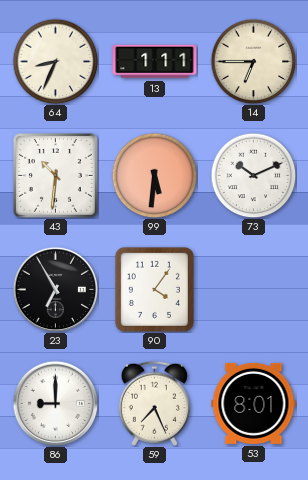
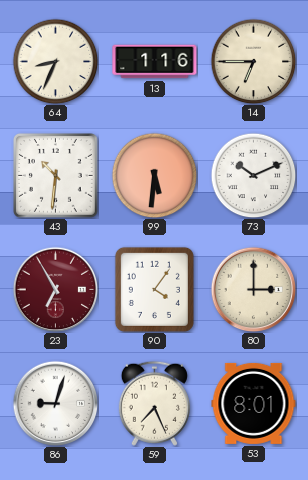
13: 1:11 -> 1:16
23 dial: black -> burgundy
80: none -> 3:00
86: 9:00 -> 9:03
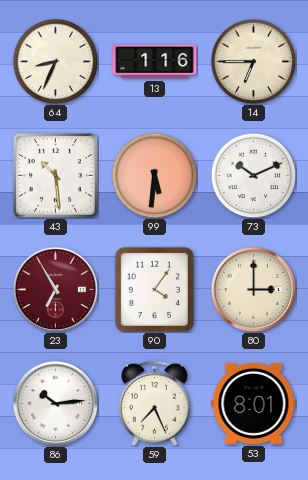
43: 10:31 -> 10:29
86: 9:03 -> 10:14
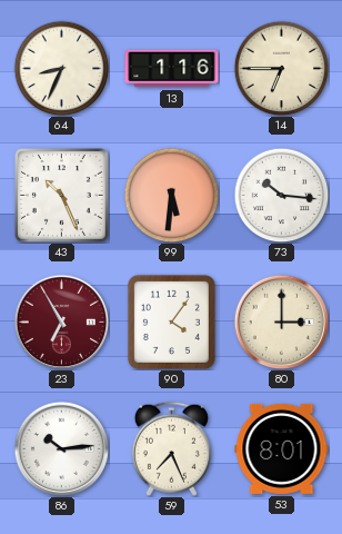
43: 10:29 -> 10:26
73: 10:11 -> 10:16
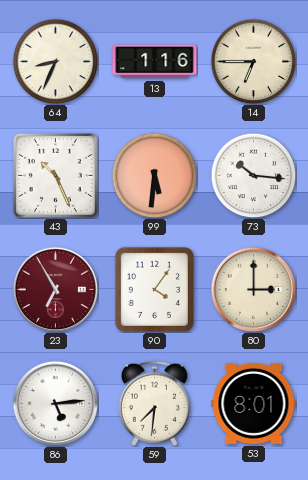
86: 10:14 -> 5:14
59: 7:26 -> 7:31
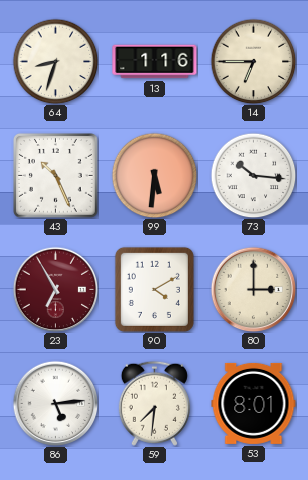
64: 8:34 -> 8:33
90: 4:06 -> 4:10
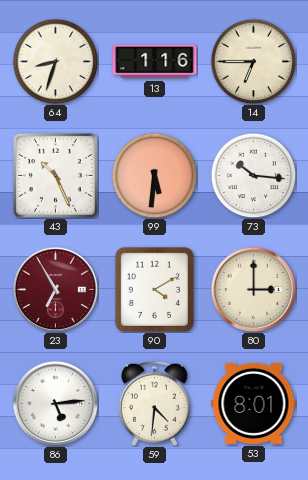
59: 7:31 -> 4:31
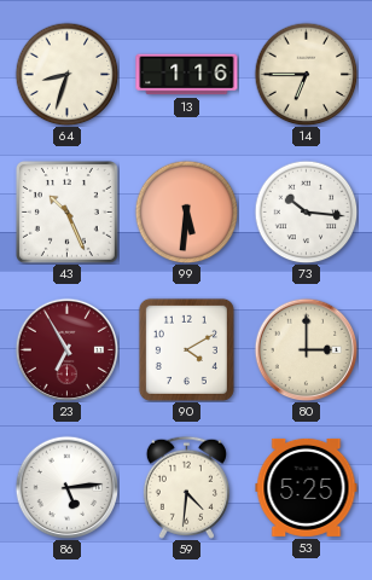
53: 8:01 -> 5:25
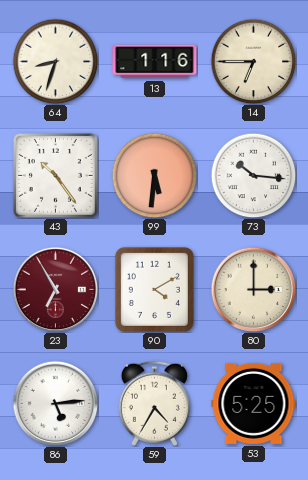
43: 10:26 -> 10:24
59: 4:31 -> 4:35
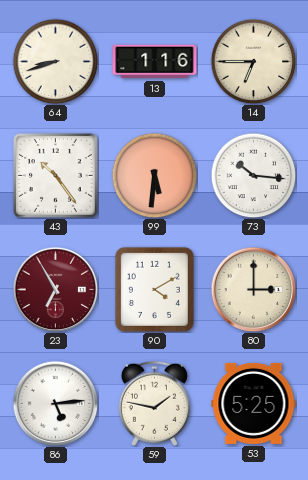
64: 8:33 -> 8:42
59: 4:35 -> 1:47
